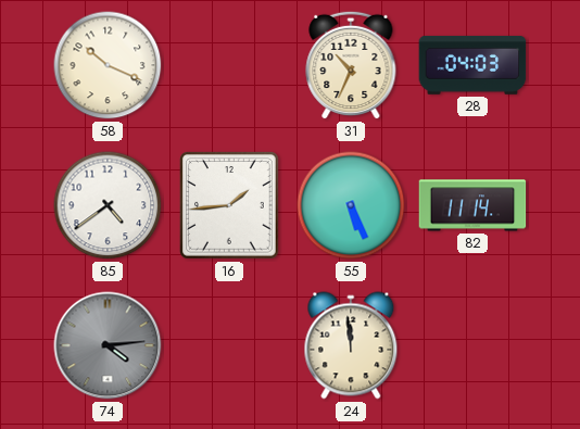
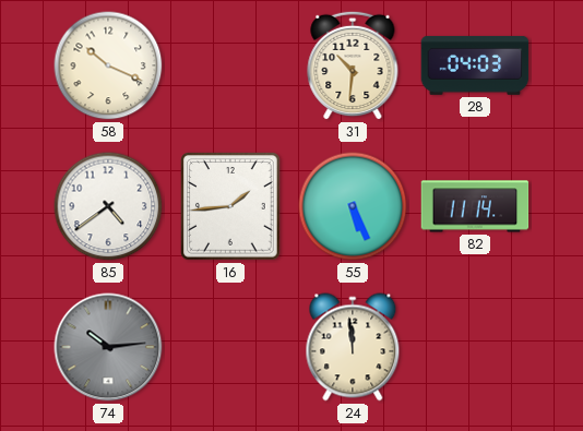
31: 10:34 -> 10:31
74: 4:14 -> 10:14
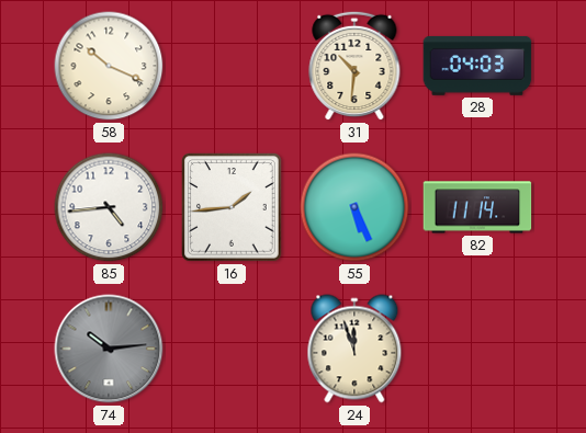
85: 4:39 -> 4:44
24: 11:59 -> 11:57
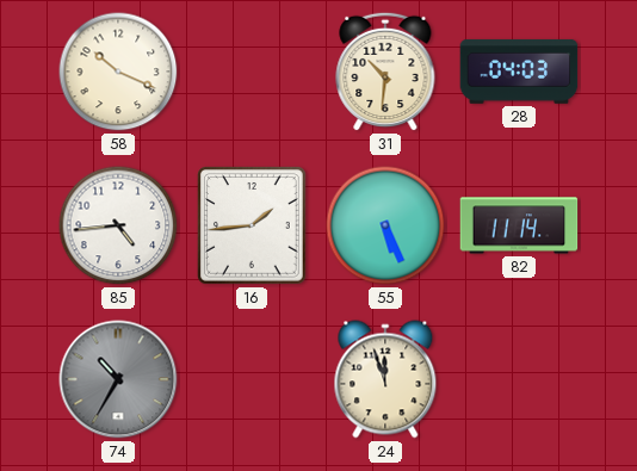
74: 10:14 -> 10:35
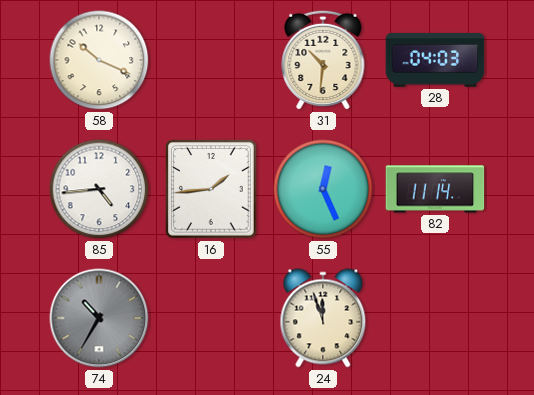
55: 5:26 -> 12:26
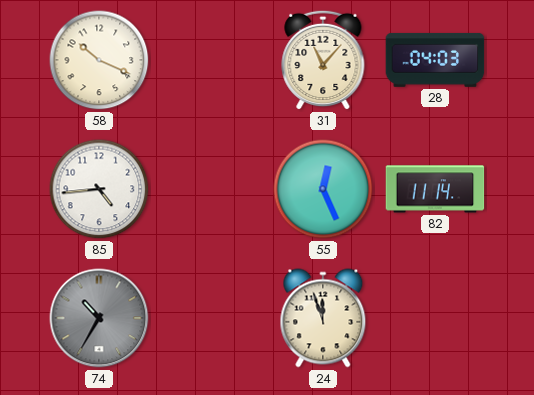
31: 10:31 -> 11:07
16: 1:44 -> none
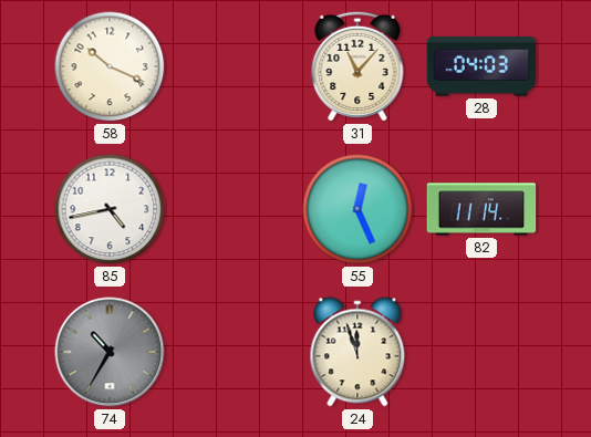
85: 4:44 -> 4:43
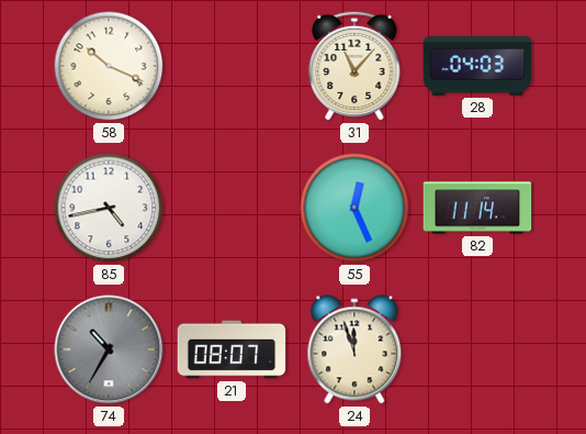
21: none -> 08:07
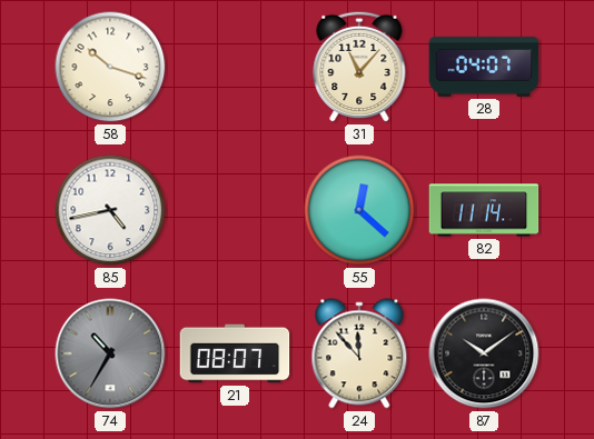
58: 10:19 -> 10:18
28: 04:03 -> 04:07
55: 12:26 -> 12:22
24: 11:57 -> 11:53
87: none -> 10:09
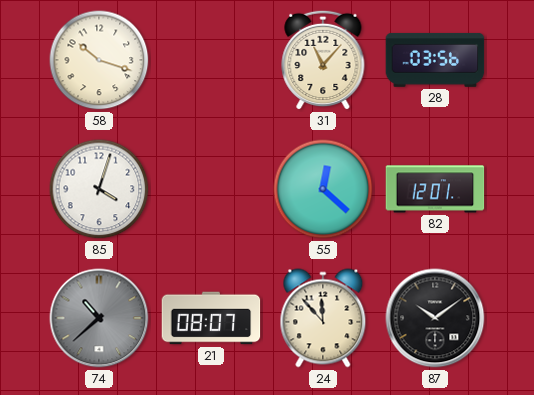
28: 04:07 -> 03:56
85: 4:43 -> 4:03
82: 11:14 -> 12:01
74: 10:35 -> 10:38
